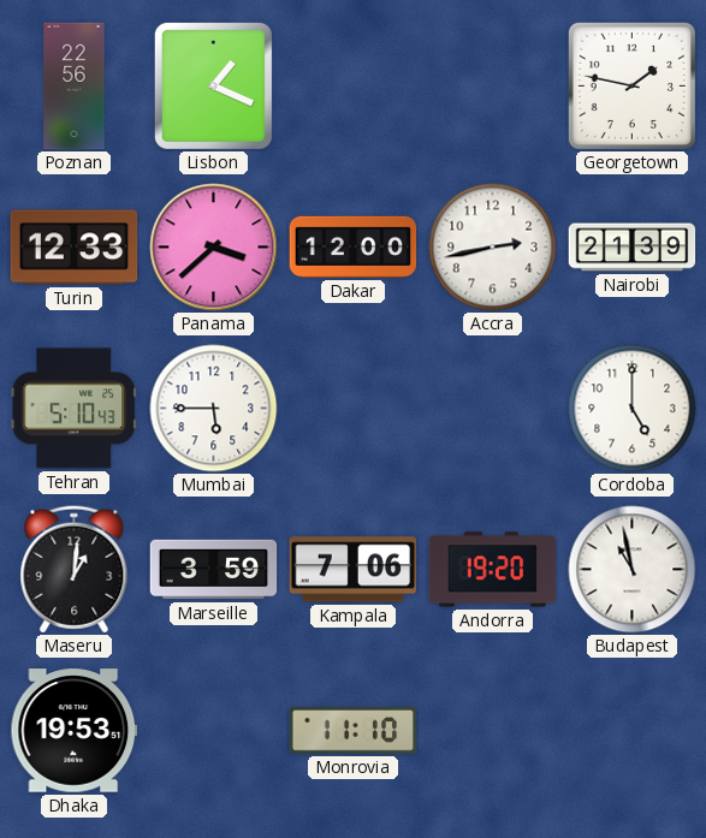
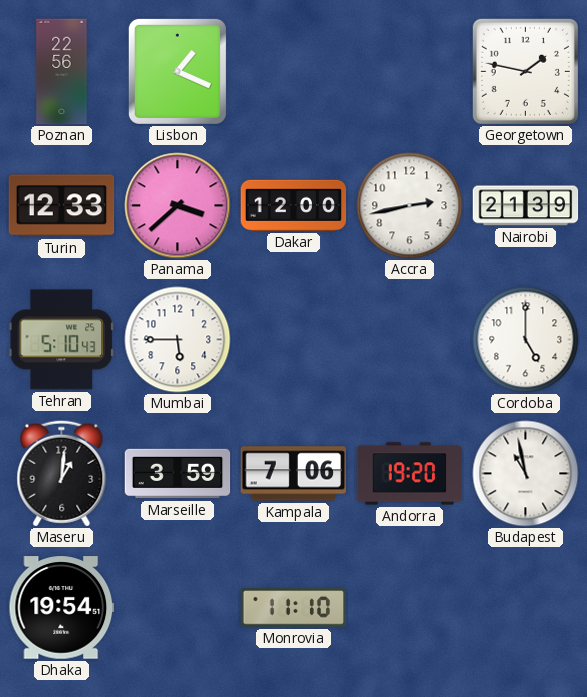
Dhaka: 19:53 -> 19:54
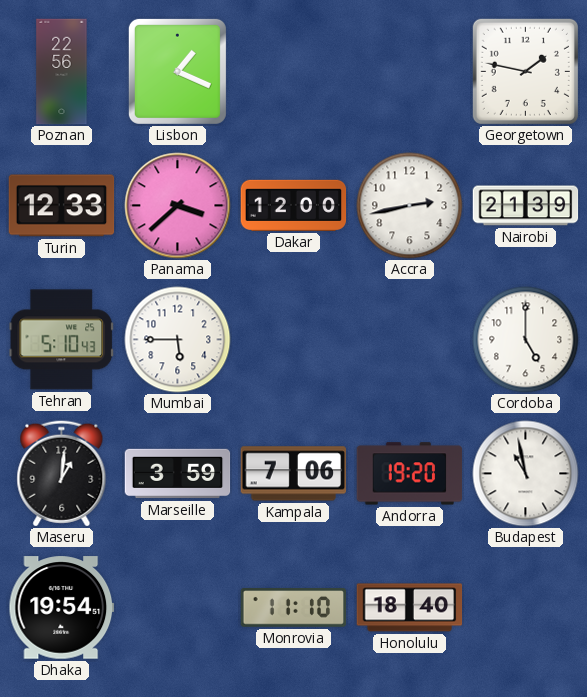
Honolulu: none -> 18:40
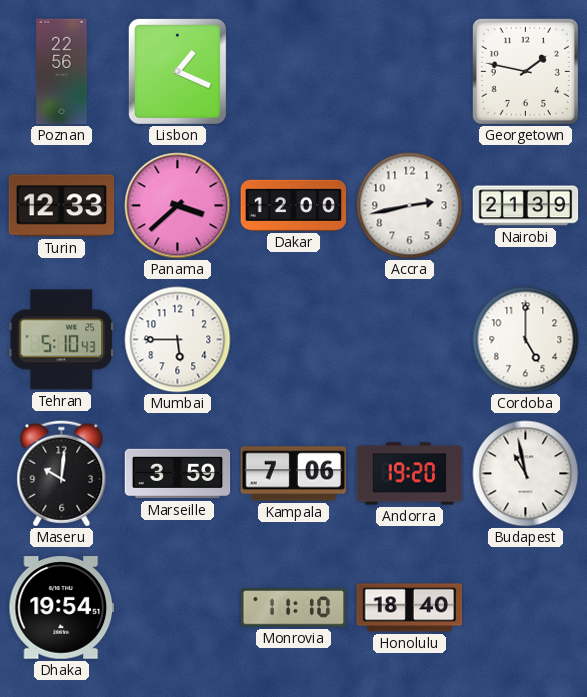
Maseru: 1:01 -> 10:01
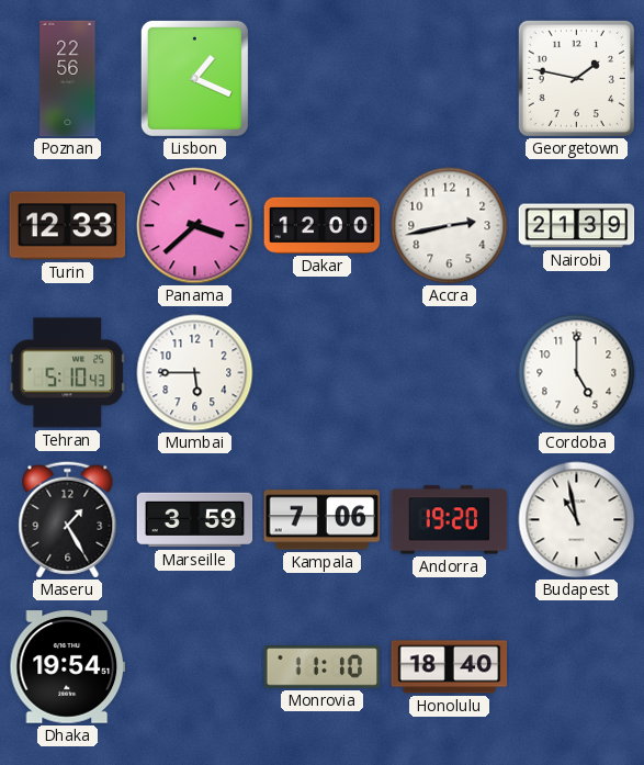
Maseru: 10:01 -> 1:25
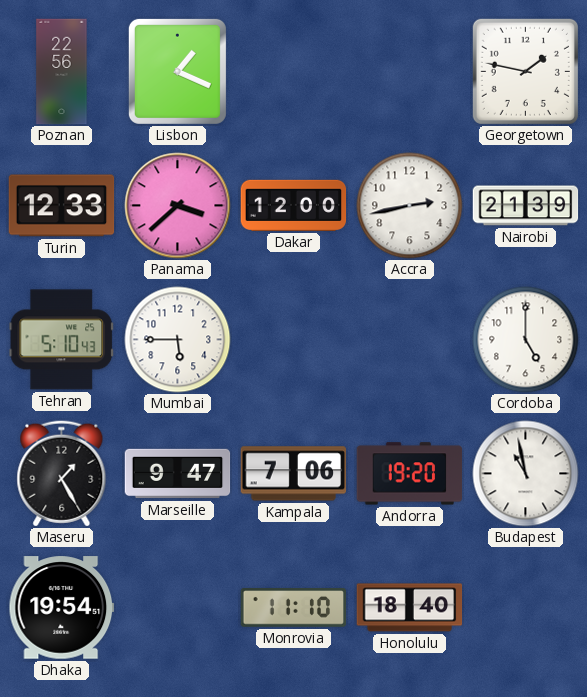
Marseille: 3:59 -> 9:47
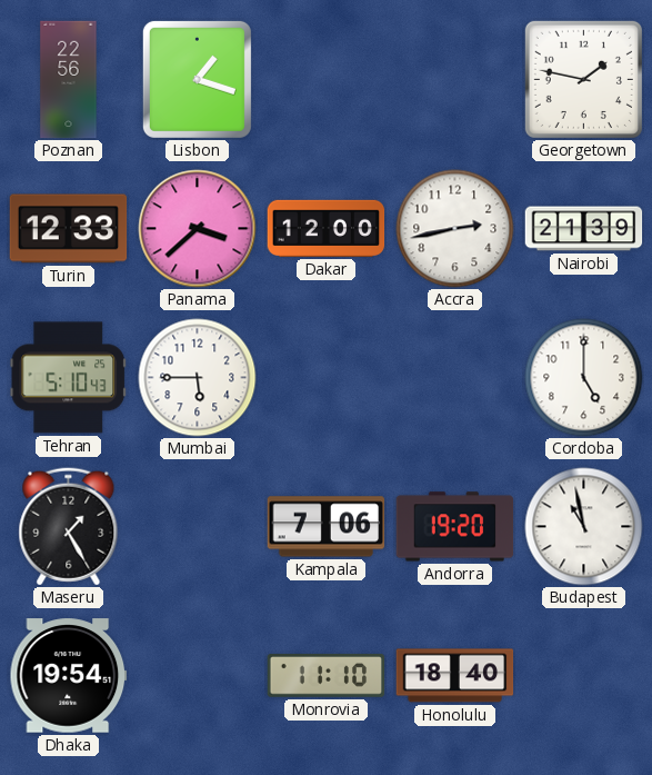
Lisbon: 1:19 -> 1:18
Marseille: 9:47 -> none
